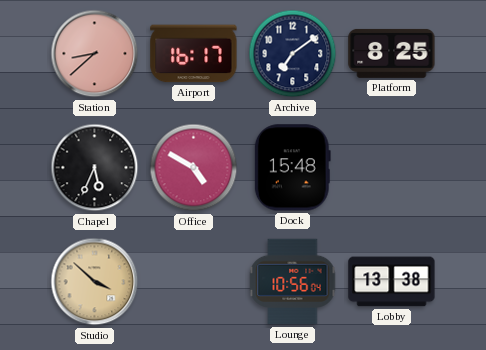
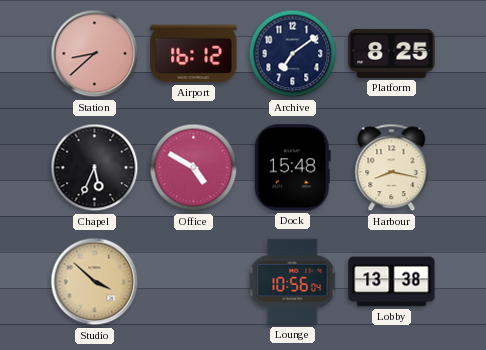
Airport: 16:17 -> 16:12
Harbour: none -> 8:17
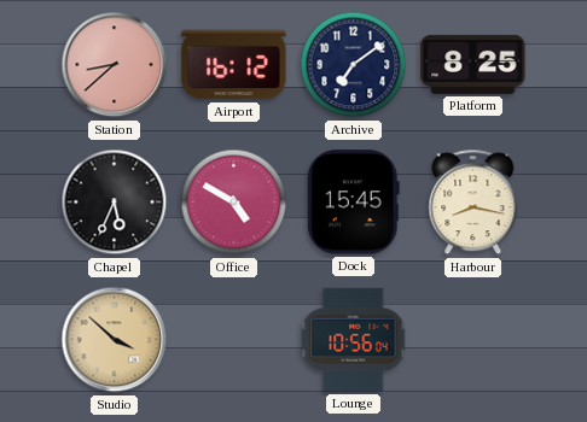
Dock: 15:48 -> 15:45
Lobby: 13:38 -> none
